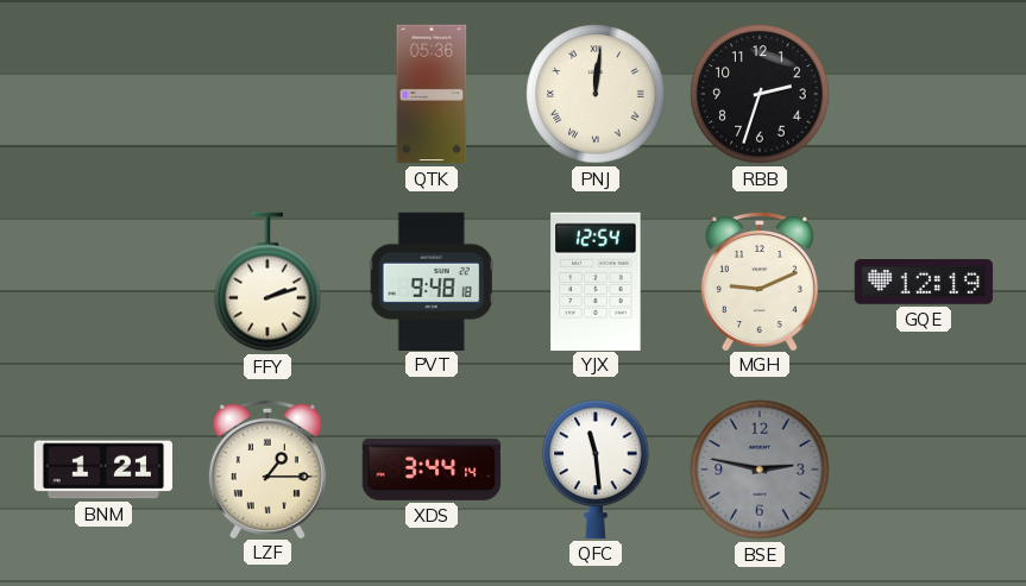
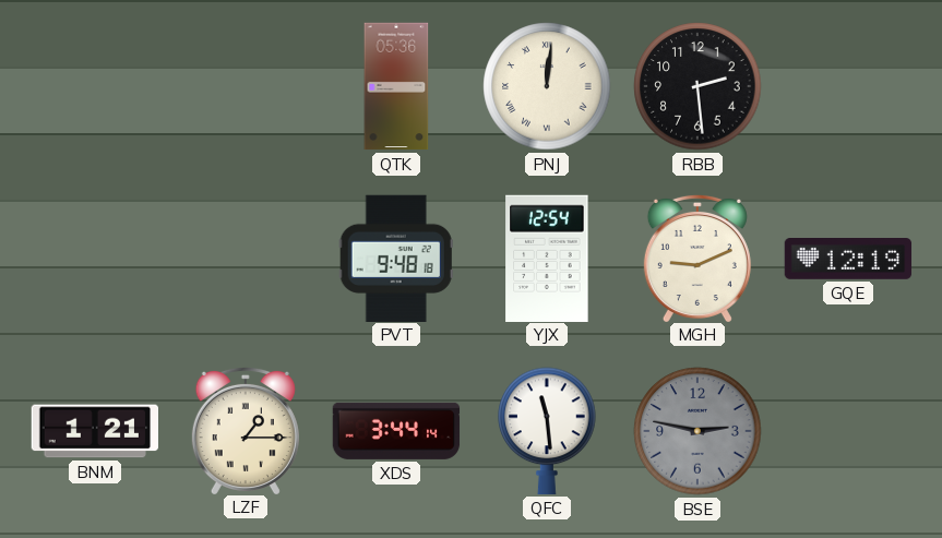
RBB: 2:33 -> 2:29
FFY: 2:12 -> none
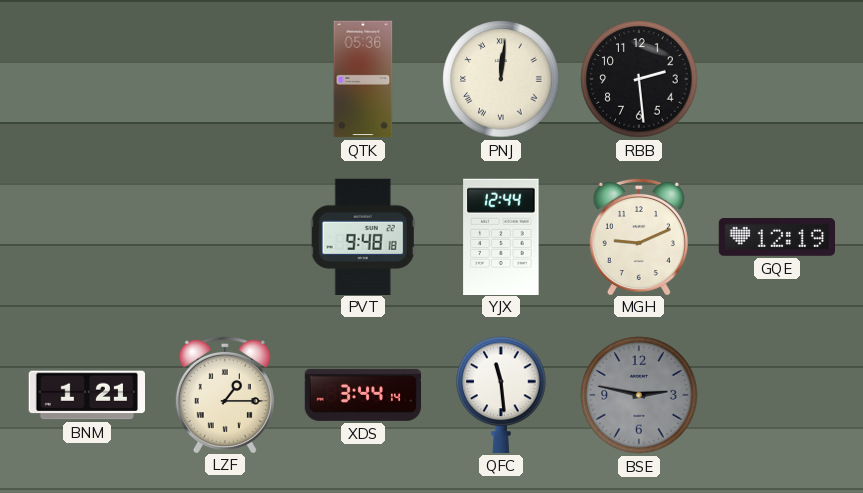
YJX: 12:54 -> 12:44
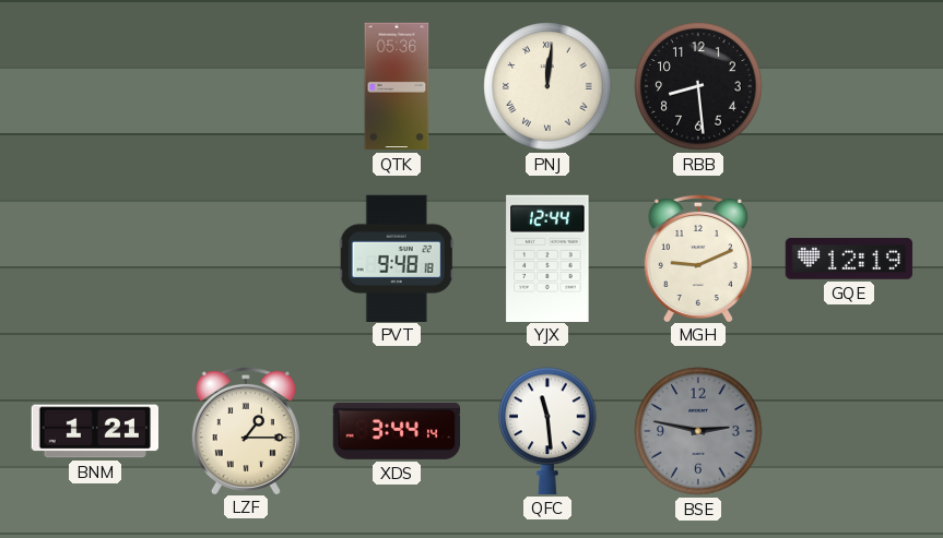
RBB: 2:29 -> 8:29
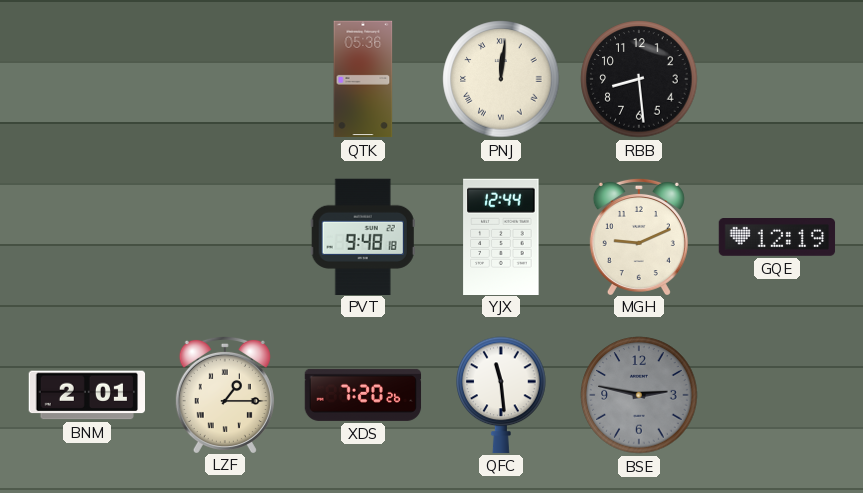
BNM: 1:21 -> 2:01
XDS: 3:44 -> 7:20
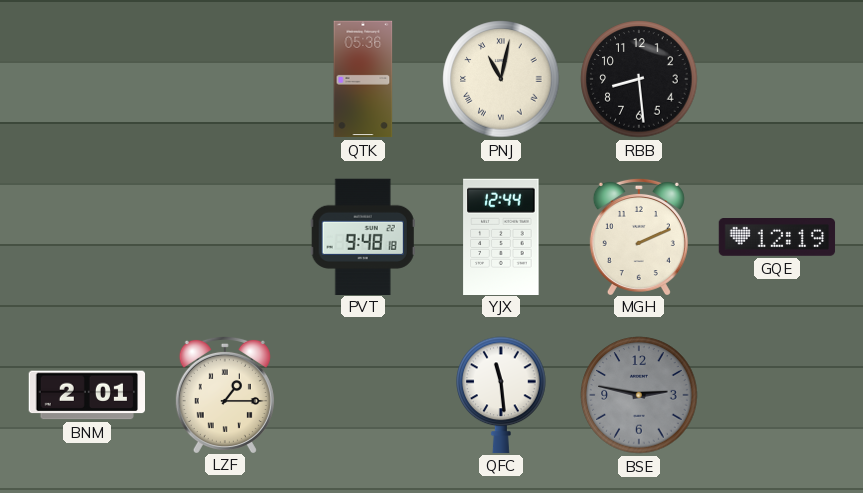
PNJ: 12:01 -> 11:02
MGH: 9:11 -> 2:11
XDS: 7:20 -> none
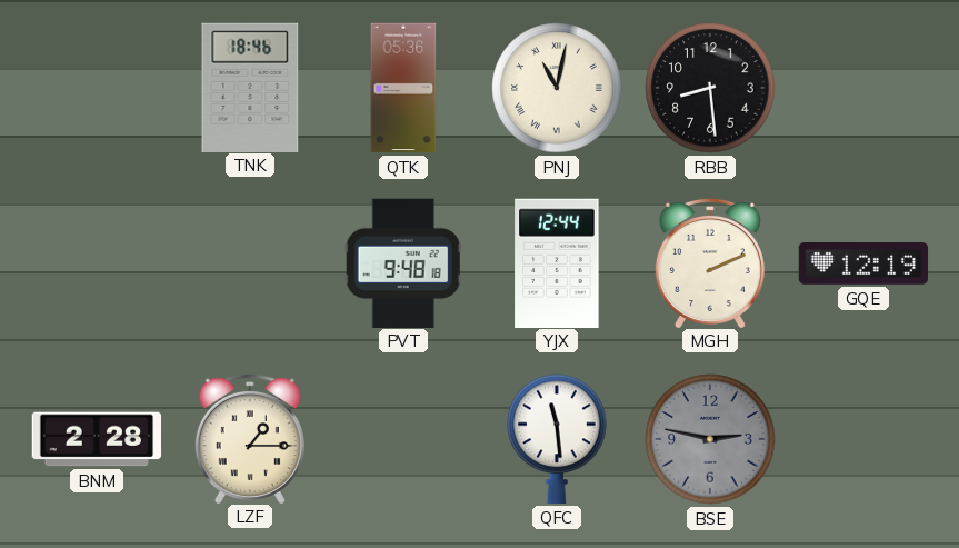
TNK: none -> 18:46
BNM: 2:01 -> 2:28
